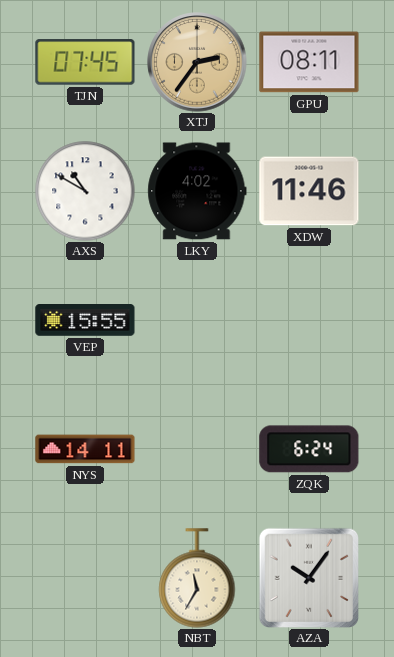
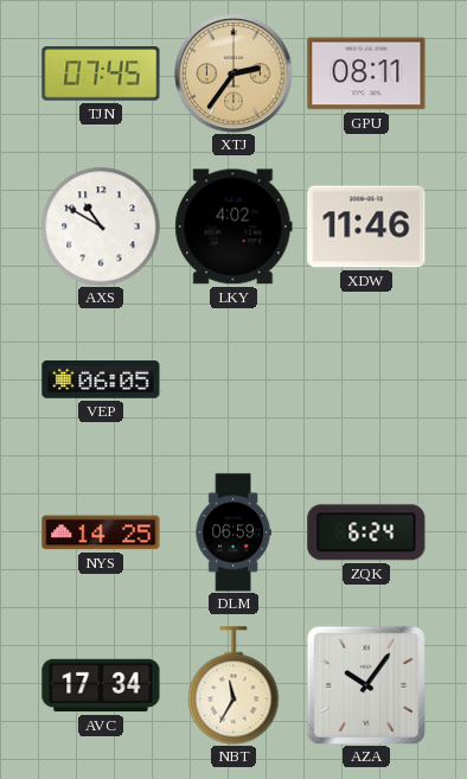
VEP: 15:55 -> 06:05
NYS: 14:11 -> 14:25
DLM: none -> 06:59
AVC: none -> 17:34
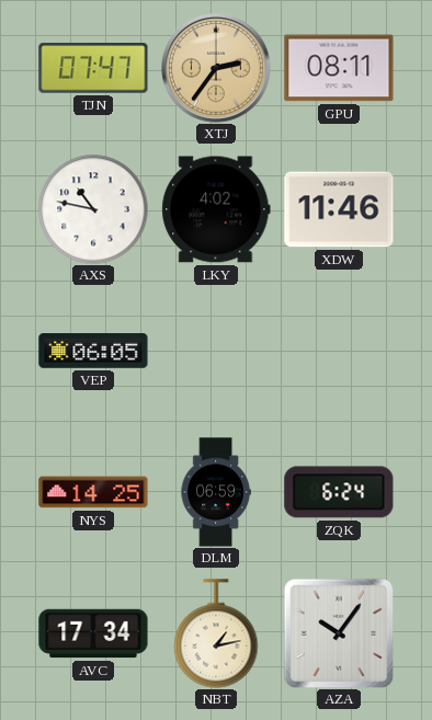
TJN: 07:45 -> 07:47
AXS: 10:50 -> 10:47
NBT: 11:35 -> 1:13
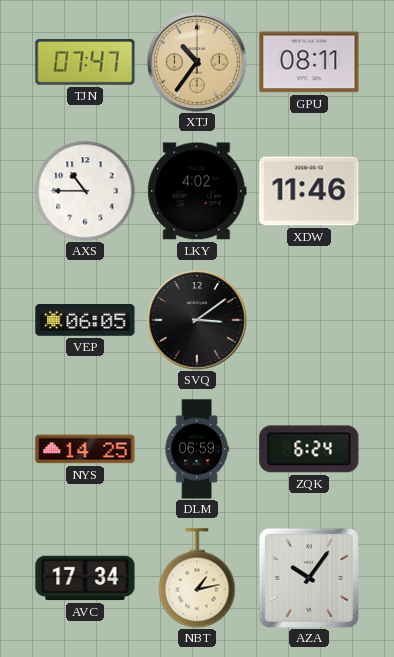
XTJ: 2:36 -> 10:36
AXS: 10:47 -> 10:45
SVQ: none -> 3:09
